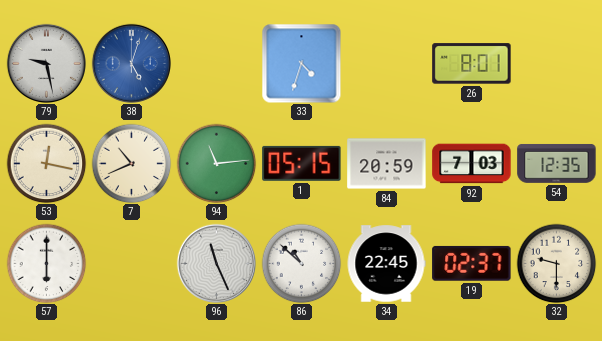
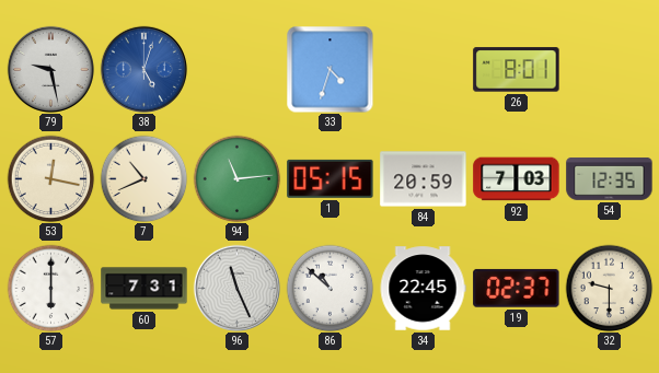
60: none -> 7:31
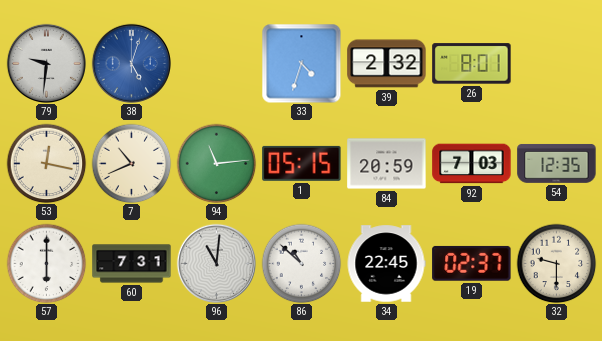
79: 9:28 -> 9:31
39: none -> 2:32
96: 11:26 -> 11:01
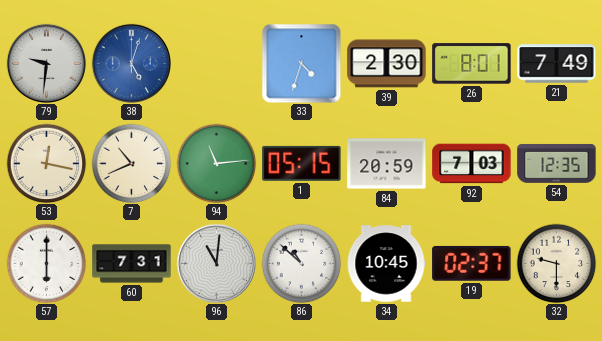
39: 2:32 -> 2:30
21: none -> 7:49
34: 22:45 -> 10:45
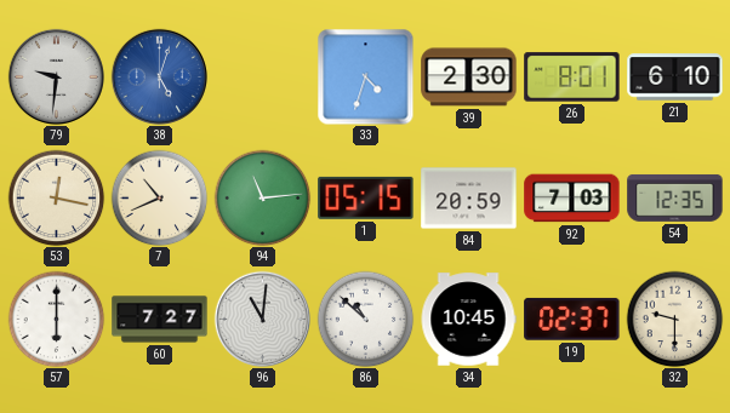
21: 7:49 -> 6:10
60: 7:31 -> 7:27
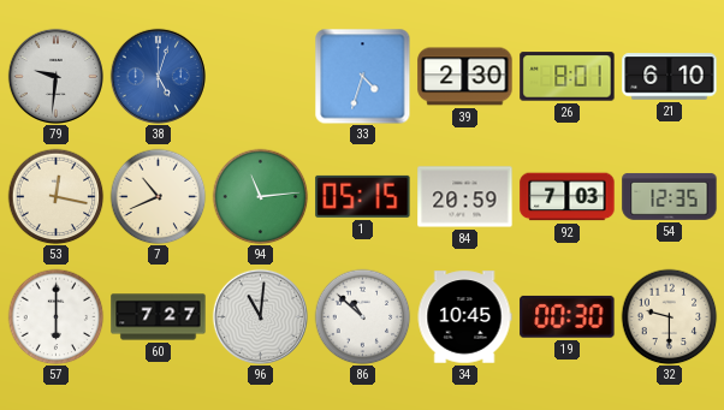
19: 02:37 -> 00:30
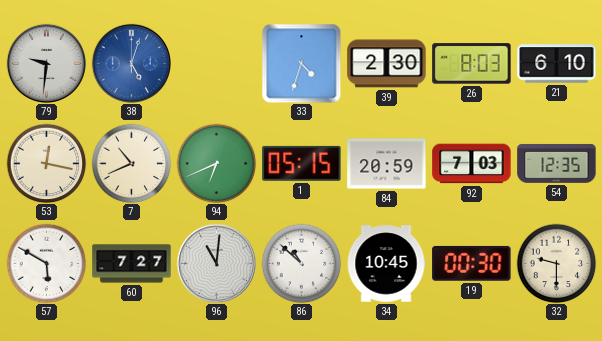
26: 8:01 -> 8:03
94: 11:14 -> 6:41
57: 6:00 -> 5:50
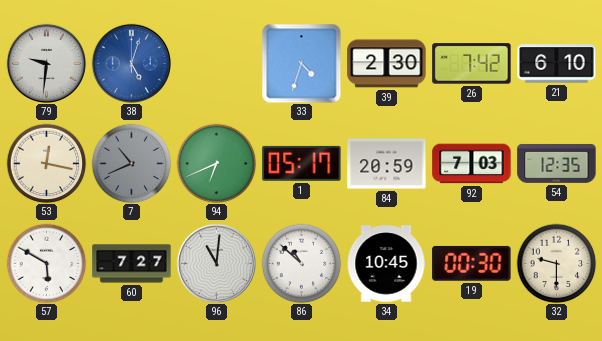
26: 8:03 -> 7:42
7 dial: cream -> grey
1: 05:15 -> 05:17
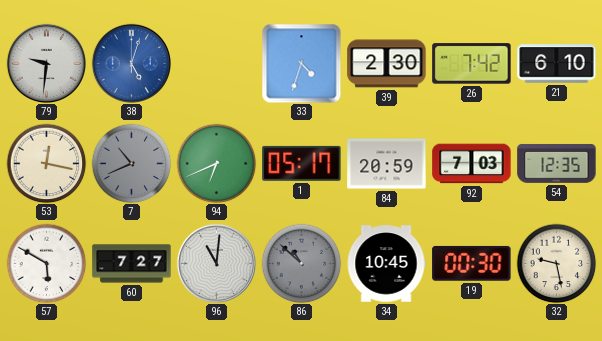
86 dial: white -> grey
32: 9:30 -> 9:28
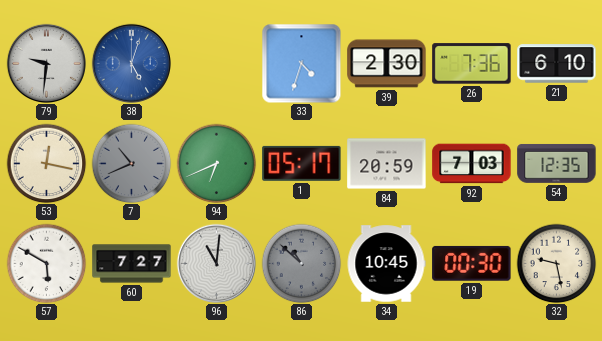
26: 7:42 -> 7:36
